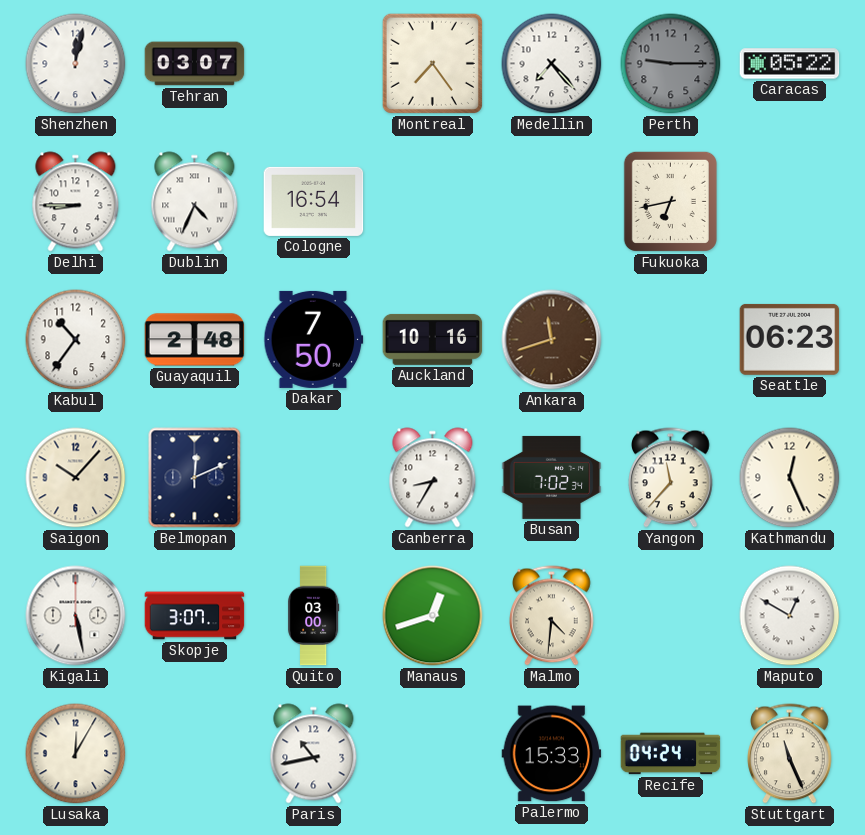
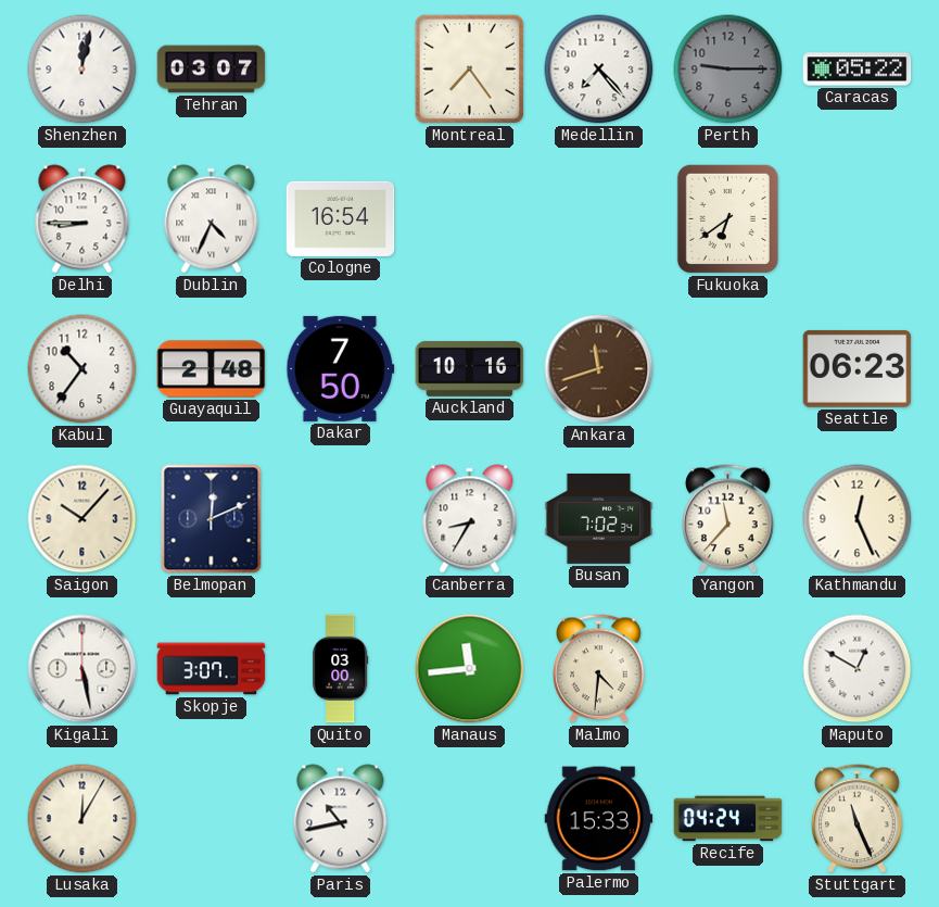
Fukuoka: 6:43 -> 6:39
Manaus: 12:42 -> 11:44
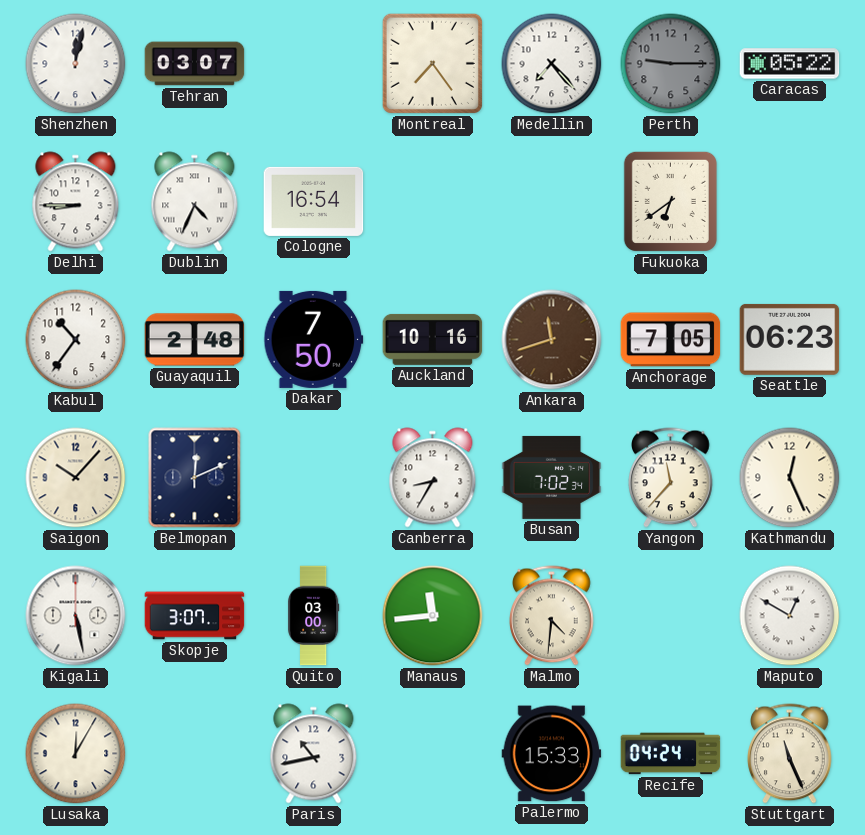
Anchorage: none -> 7:05
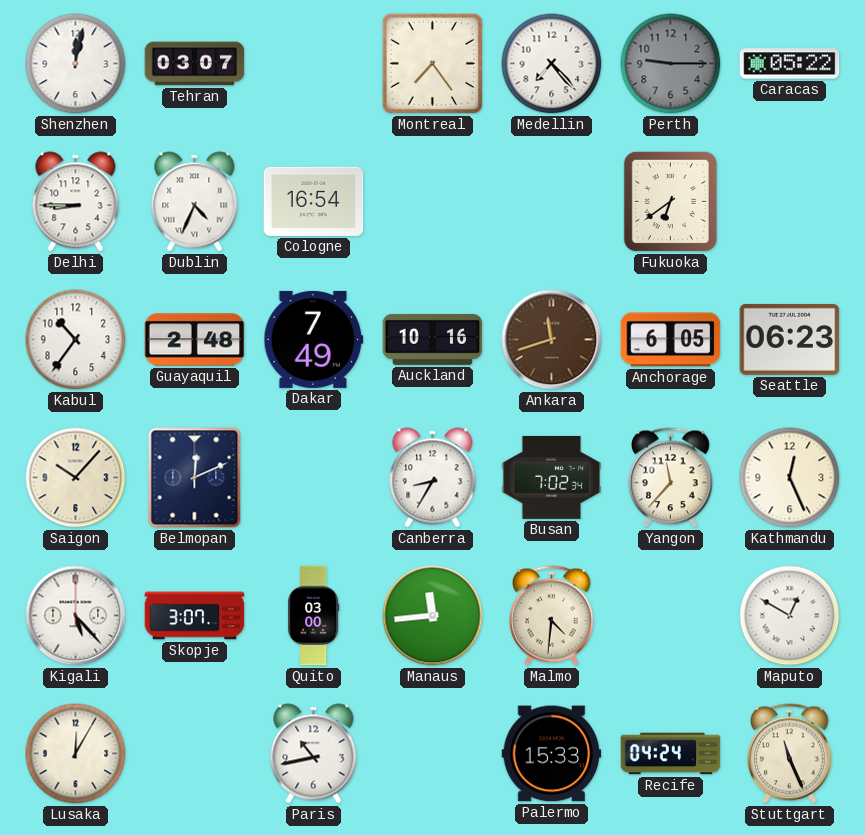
Dakar: 7:50 -> 7:49
Anchorage: 7:05 -> 6:05
Kigali: 5:28 -> 5:23
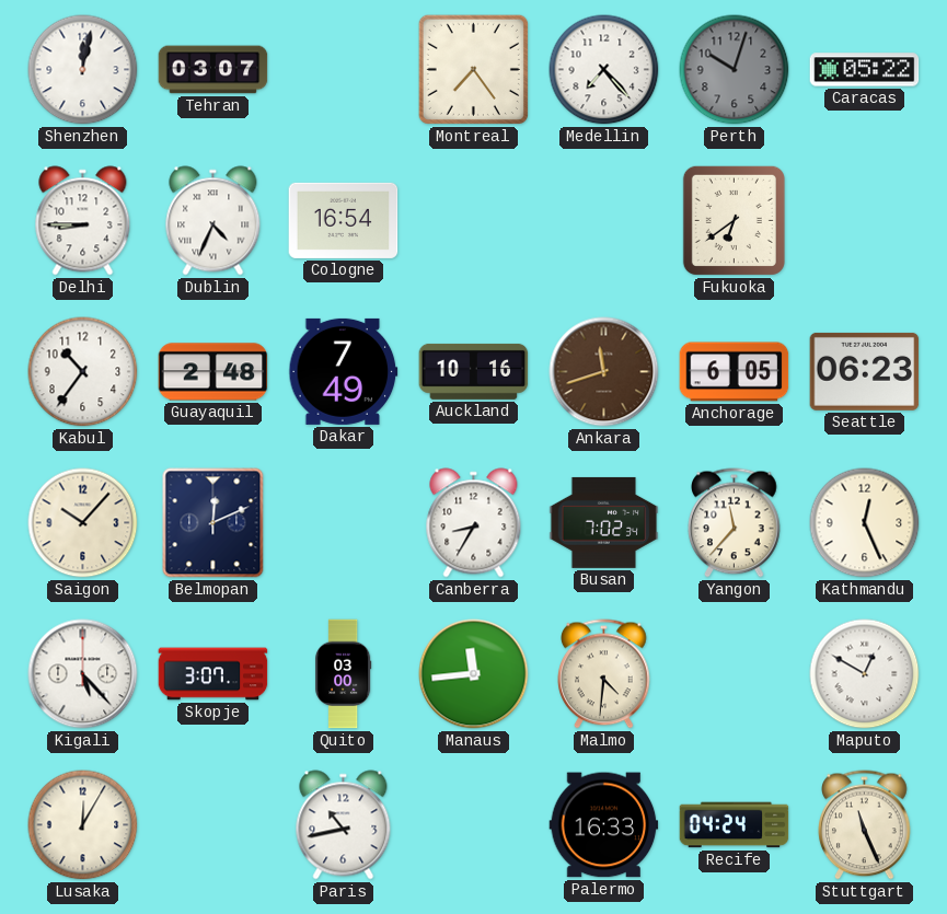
Perth: 9:15 -> 10:03
Palermo: 15:33 -> 16:33
